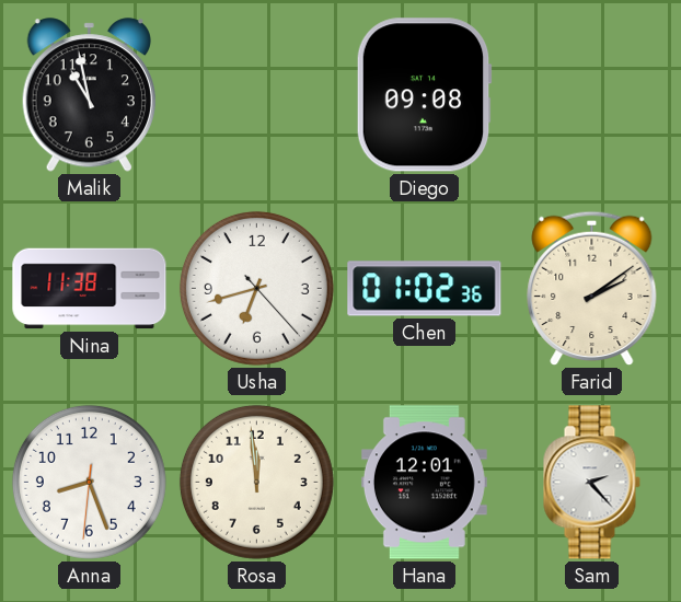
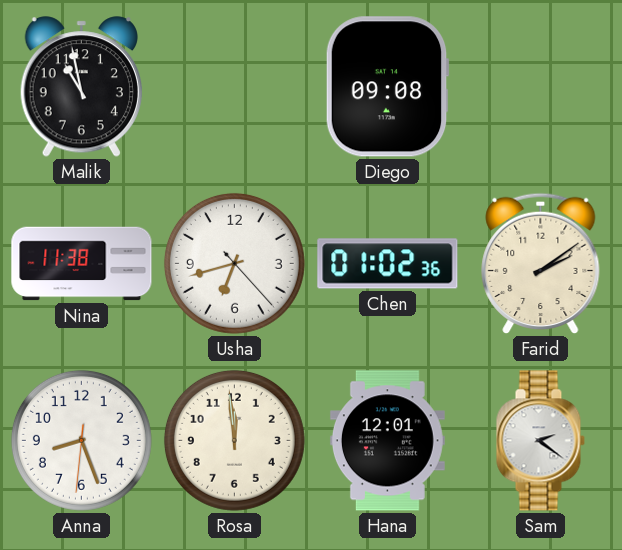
Sam: 2:23 -> 2:21
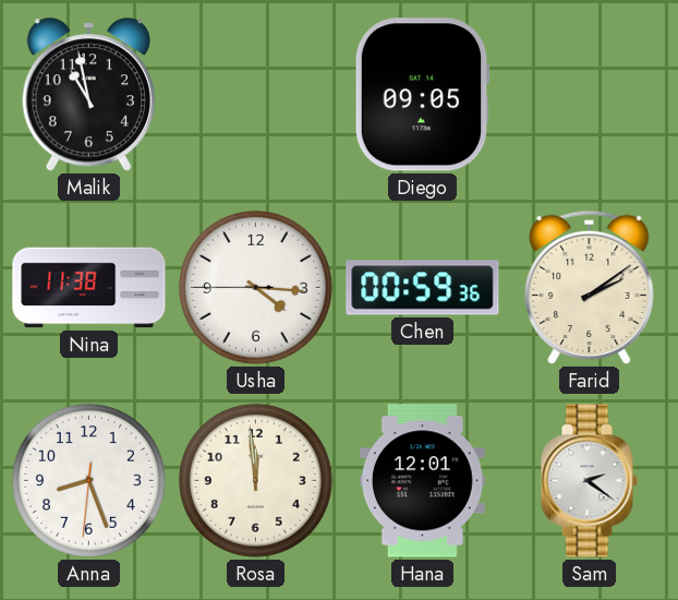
Diego: 09:08 -> 09:05
Usha: 6:42 -> 4:15
Chen: 01:02 -> 00:59
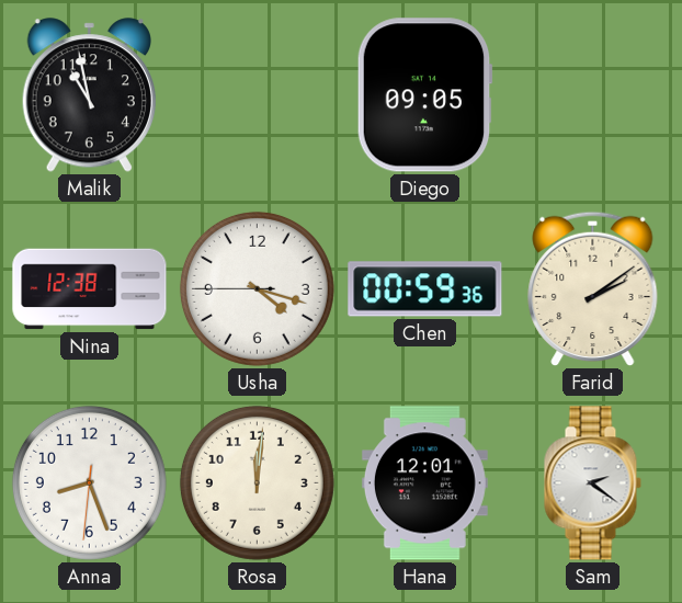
Nina: 11:38 -> 12:38
Usha: 4:15 -> 4:17
Rosa: 11:59 -> 12:01
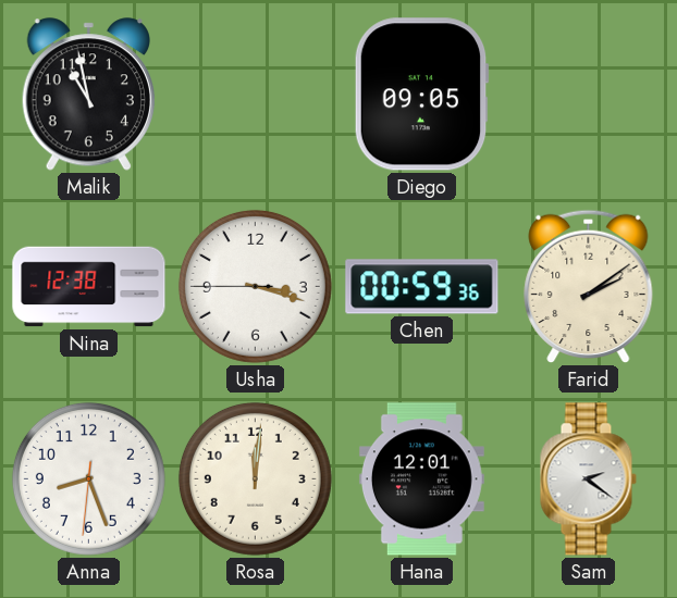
Usha: 4:17 -> 3:17
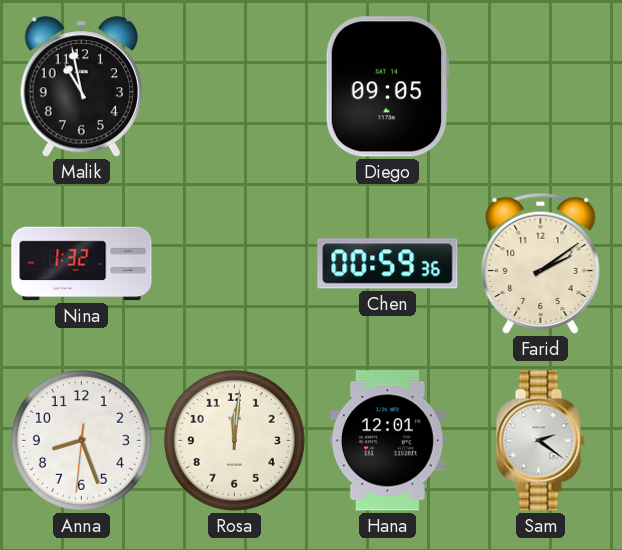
Nina: 12:38 -> 1:32
Usha: 3:17 -> none
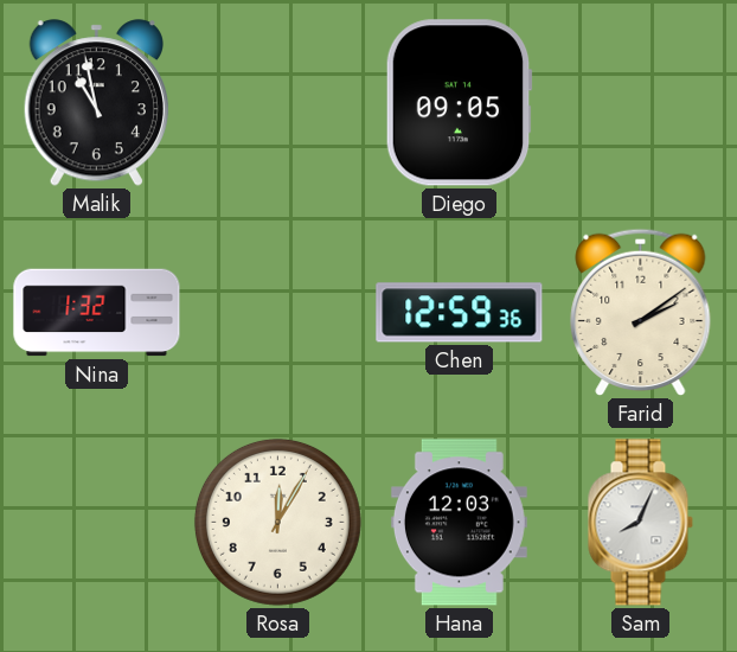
Chen: 00:59 -> 12:59
Anna: 8:26 -> none
Rosa: 12:01 -> 12:05
Hana: 12:01 -> 12:03
Sam: 2:21 -> 8:04
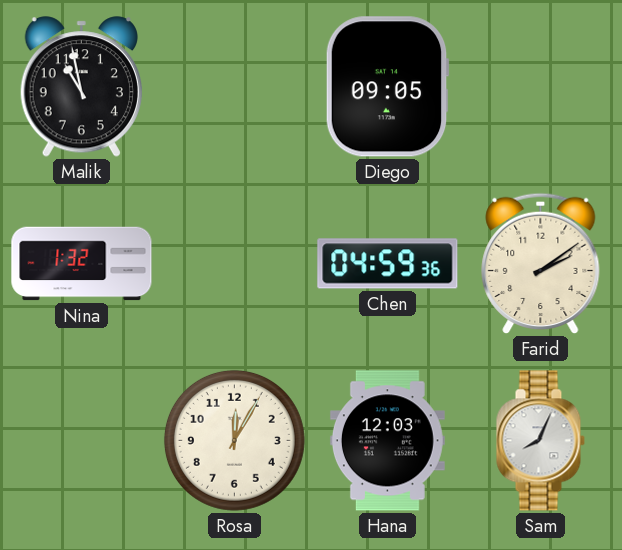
Chen: 12:59 -> 04:59
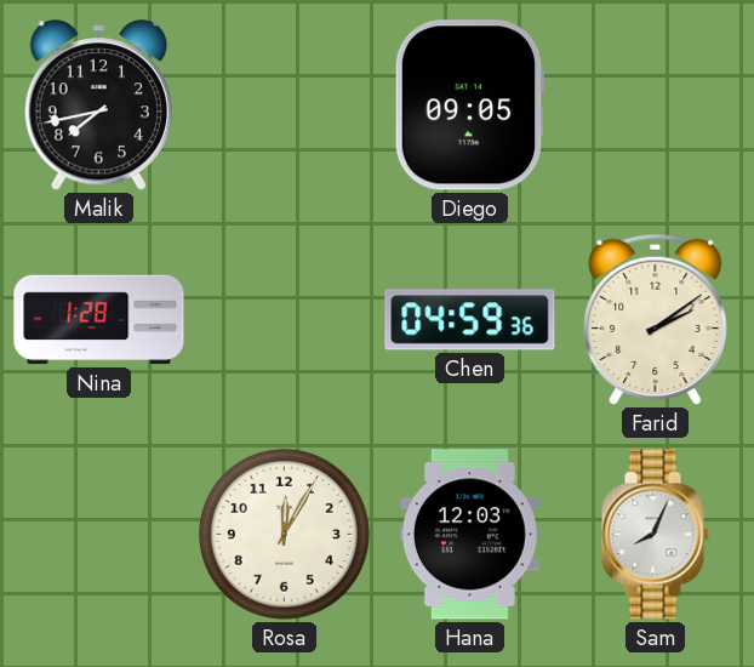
Malik: 10:58 -> 7:43
Nina: 1:32 -> 1:28
